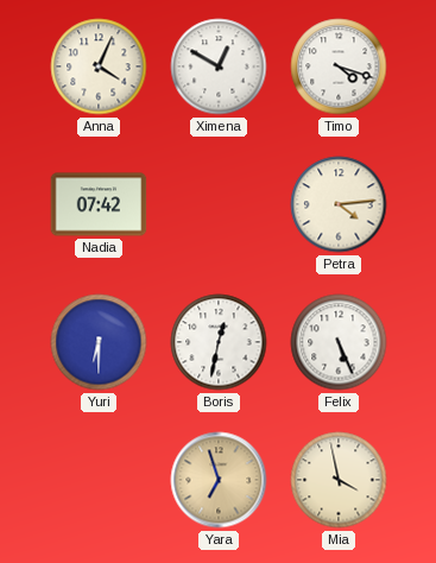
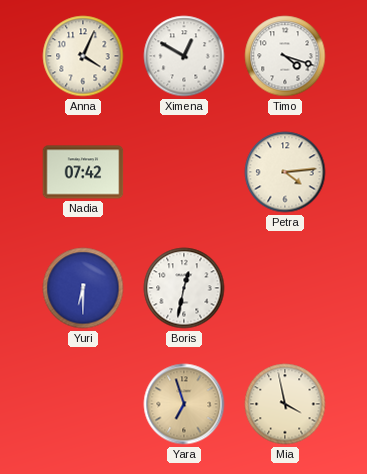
Felix: 5:26 -> none
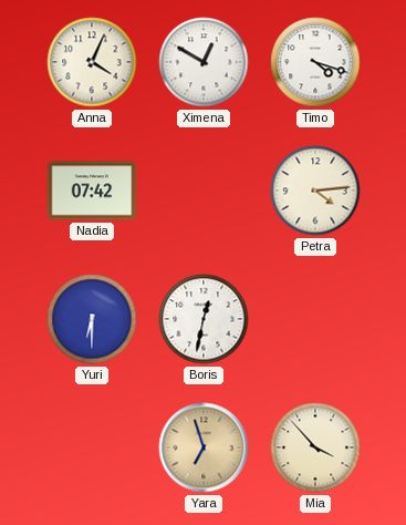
Mia: 3:58 -> 3:53
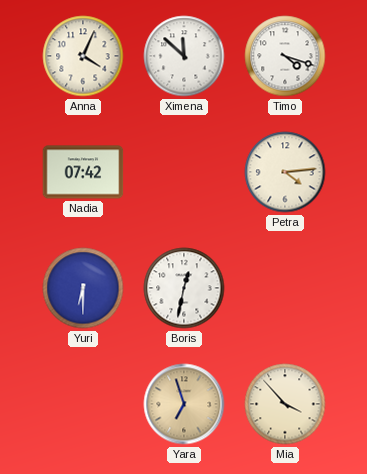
Ximena: 12:50 -> 11:52
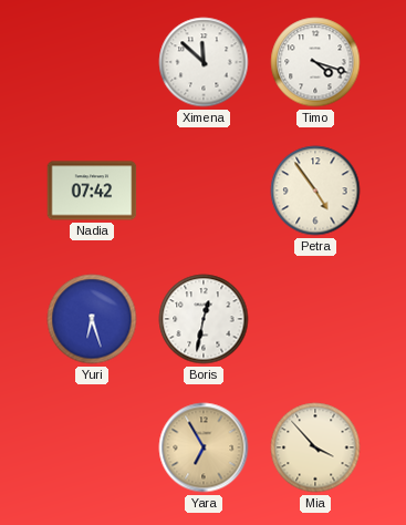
Anna: 4:04 -> none
Petra: 4:14 -> 4:54
Yuri: 6:30 -> 6:27
Yara: 6:57 -> 6:55
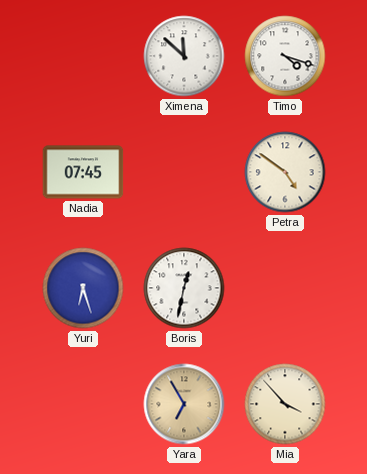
Nadia: 07:42 -> 07:45
Petra: 4:54 -> 4:51
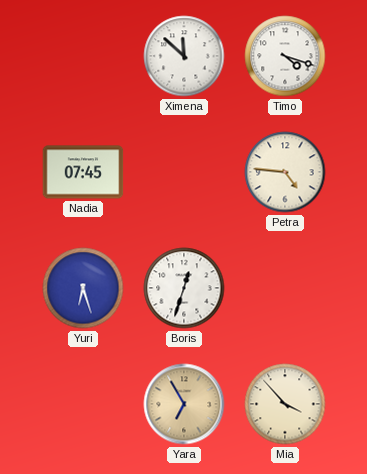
Petra: 4:51 -> 4:46
Boris: 12:32 -> 12:33
